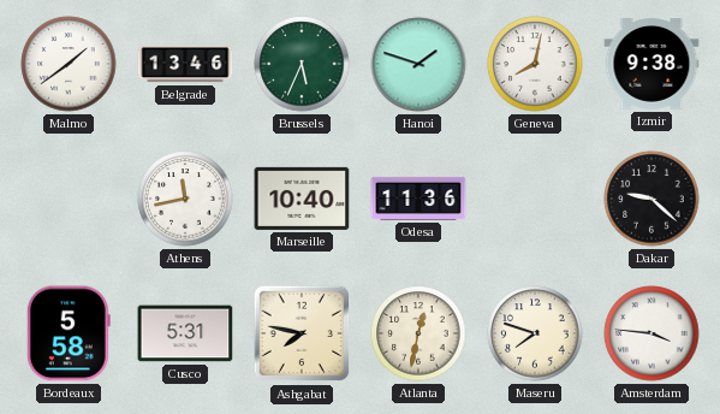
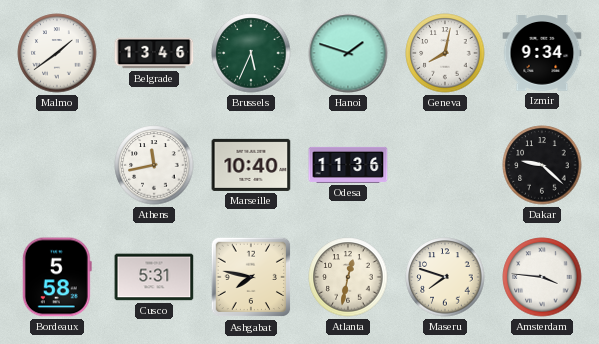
Izmir: 9:38 -> 9:34
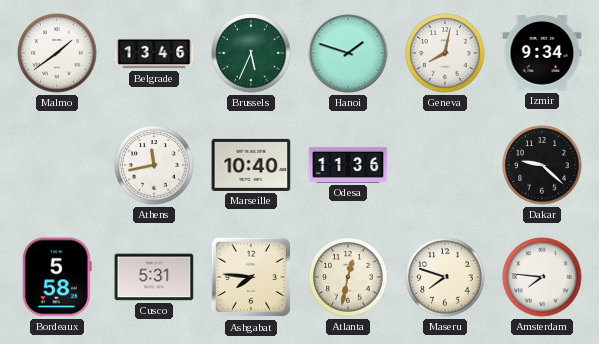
Ashgabat: 7:47 -> 7:46
Amsterdam: 3:46 -> 7:46
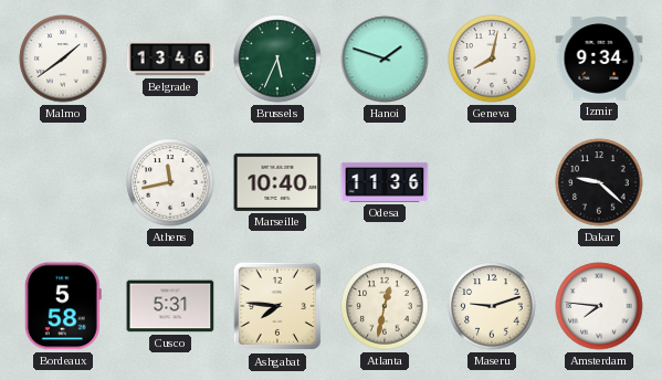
Maseru: 7:48 -> 9:12
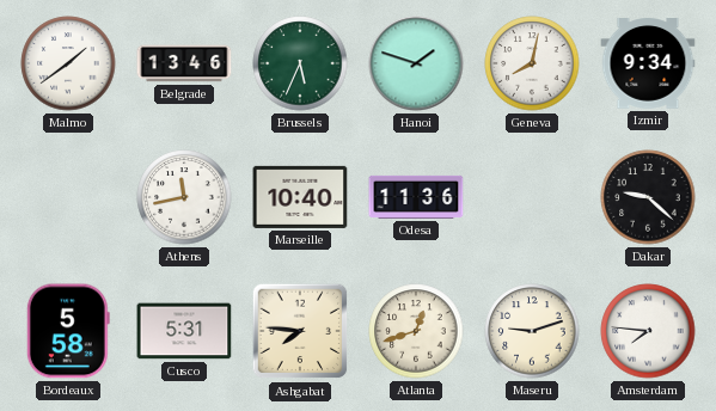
Atlanta: 12:32 -> 12:42
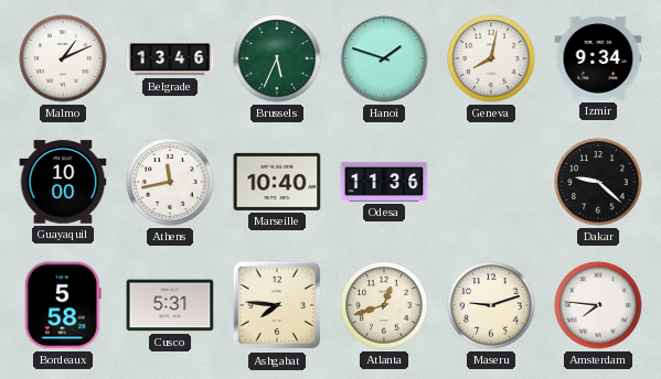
Malmo: 1:39 -> 1:11
Guayaquil: none -> 10:00
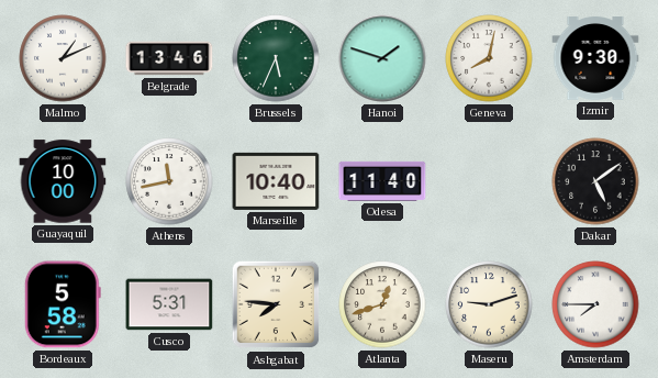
Izmir: 9:34 -> 9:30
Odesa: 11:36 -> 11:40
Dakar: 9:22 -> 5:09
Amsterdam: 7:46 -> 7:45
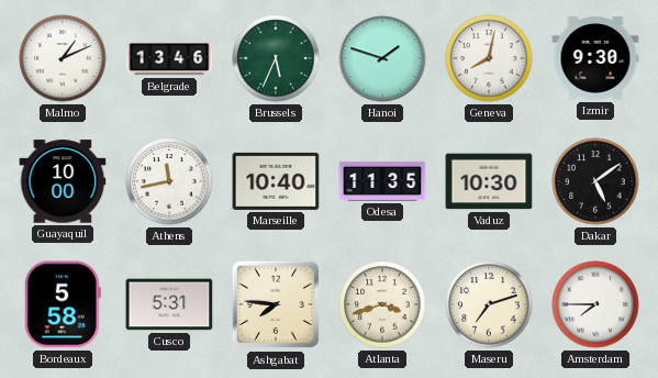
Odesa: 11:40 -> 11:35
Vaduz: none -> 10:30
Atlanta: 12:42 -> 3:42
Maseru: 9:12 -> 7:12
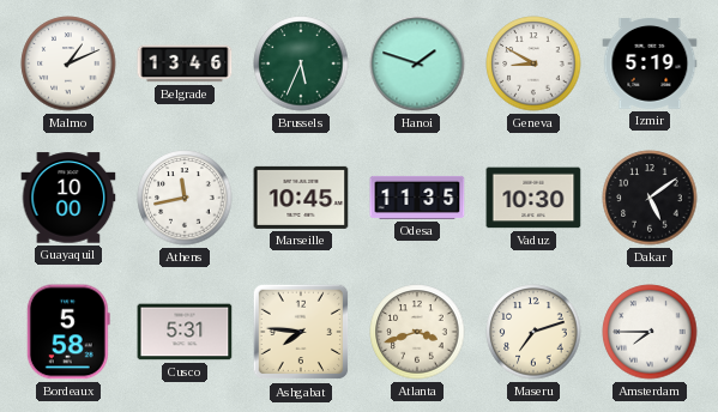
Geneva: 8:02 -> 8:50
Izmir: 9:30 -> 5:19
Marseille: 10:40 -> 10:45
